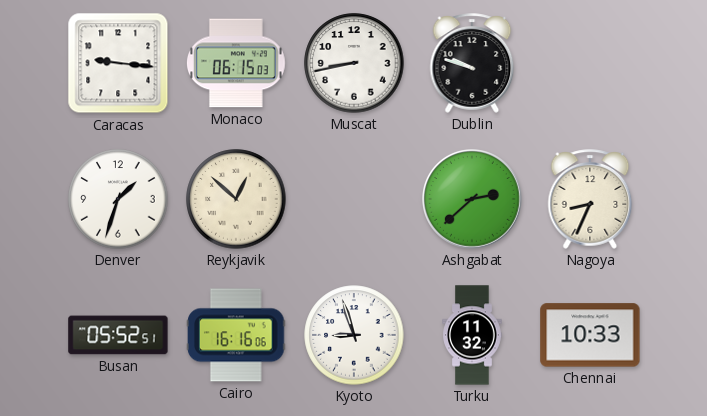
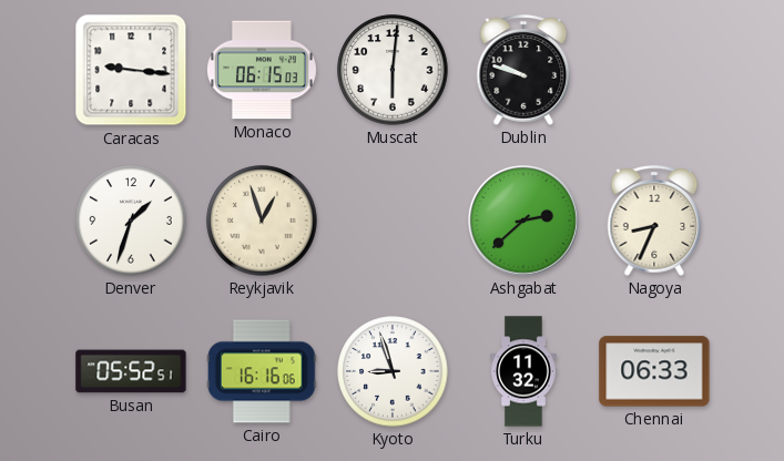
Muscat: 8:43 -> 6:01
Reykjavik: 12:52 -> 12:57
Chennai: 10:33 -> 06:33
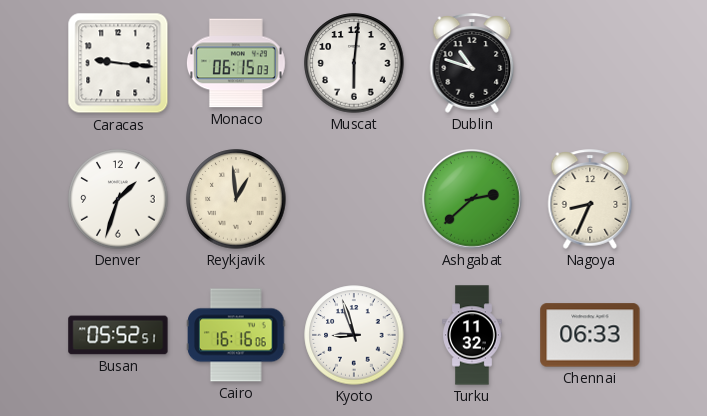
Dublin: 9:48 -> 10:48
Reykjavik: 12:57 -> 12:59
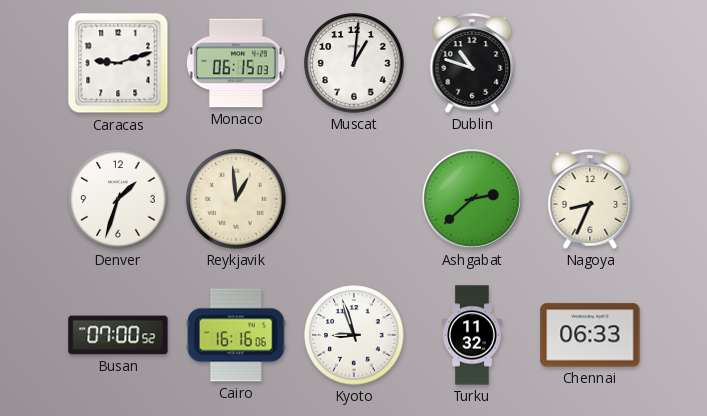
Caracas: 9:16 -> 9:12
Muscat: 6:01 -> 1:01
Busan: 05:52 -> 07:00
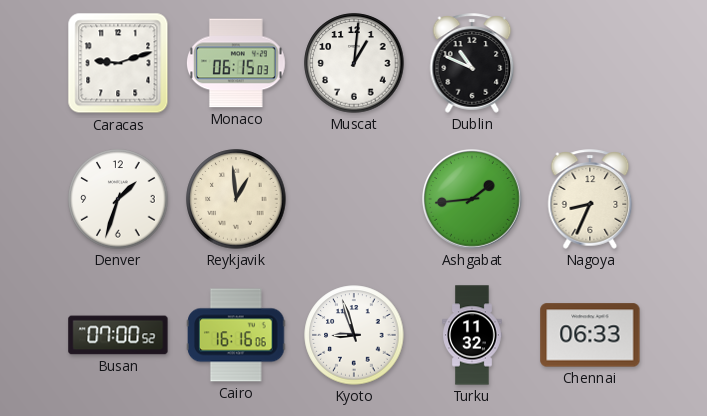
Dublin: 10:48 -> 10:49
Ashgabat: 2:38 -> 1:44
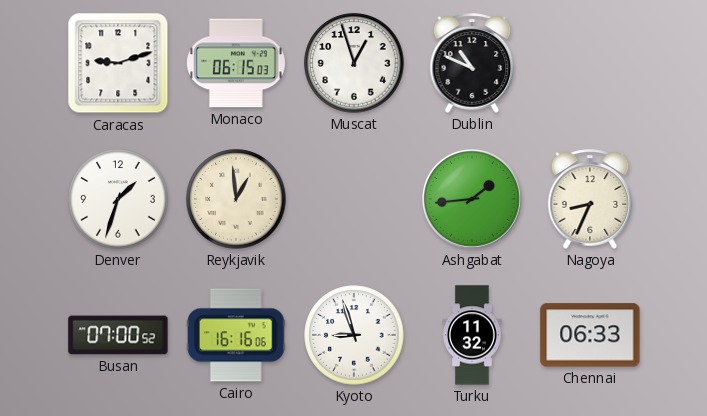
Muscat: 1:01 -> 12:57
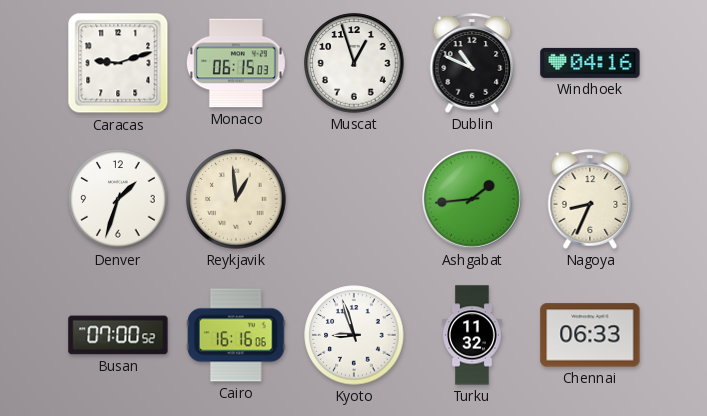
Windhoek: none -> 04:16
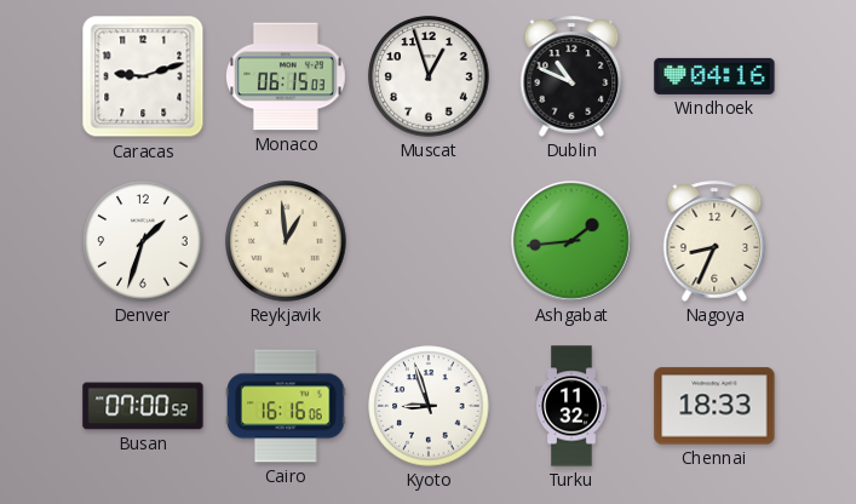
Chennai: 06:33 -> 18:33
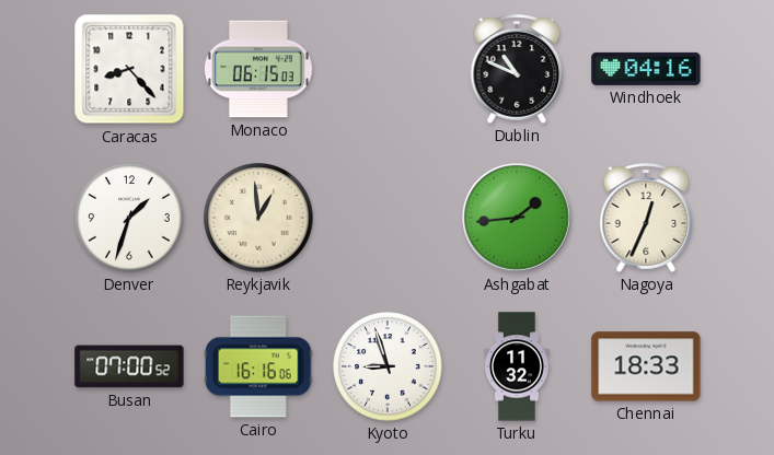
Caracas: 9:12 -> 8:23
Muscat: 12:57 -> none
Nagoya: 8:34 -> 12:34
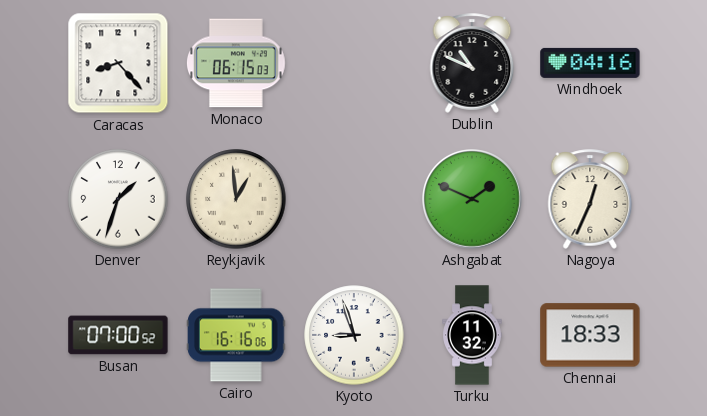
Ashgabat: 1:44 -> 1:49
